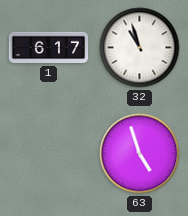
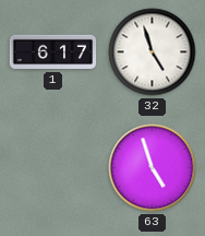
32: 10:57 -> 4:57
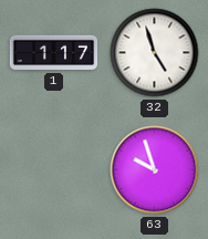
1: 6:17 -> 1:17
63: 4:57 -> 9:57
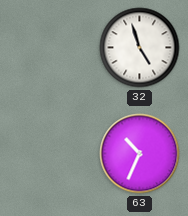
1: 1:17 -> none
63: 9:57 -> 10:34
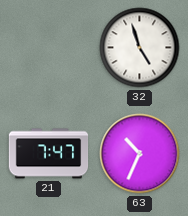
21: none -> 7:47
